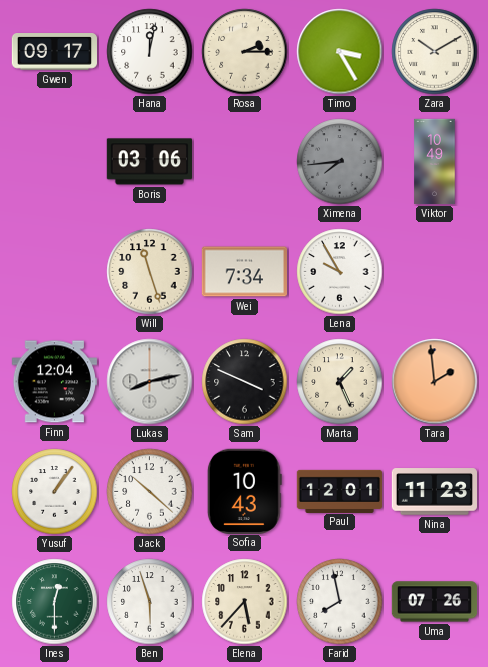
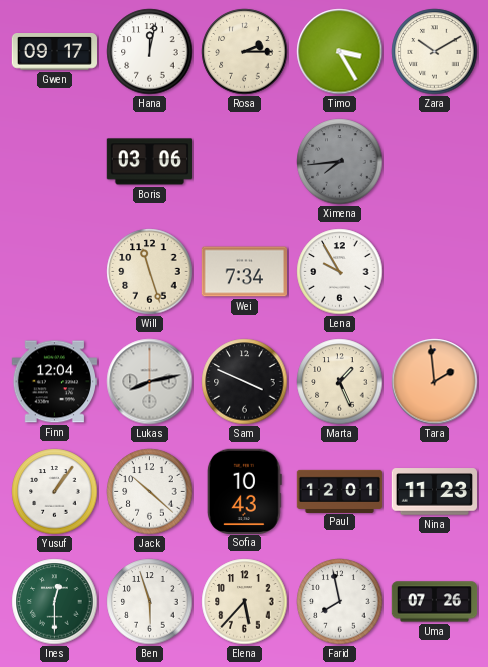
Viktor: 10:49 -> none
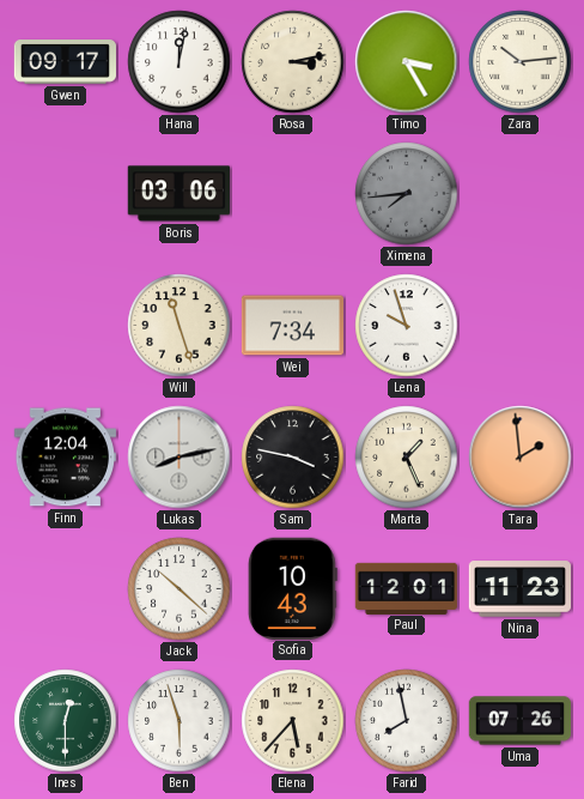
Rosa: 2:15 -> 3:13
Zara: 10:10 -> 10:14
Lena: 9:55 -> 9:57
Sam: 3:49 -> 3:47
Yusuf: 1:06 -> none
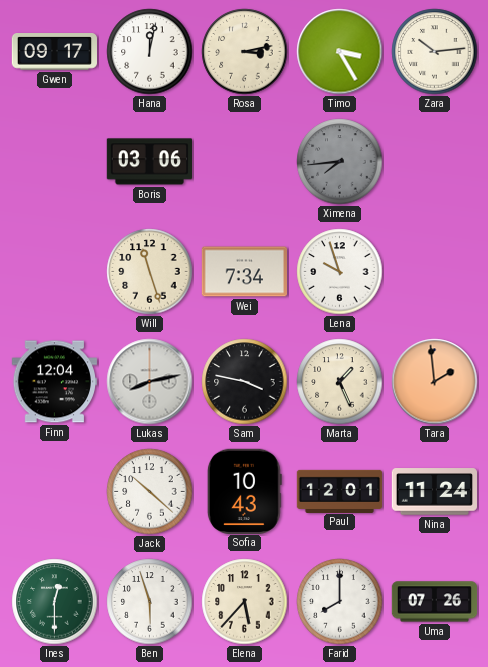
Nina: 11:23 -> 11:24
Farid: 7:58 -> 8:00
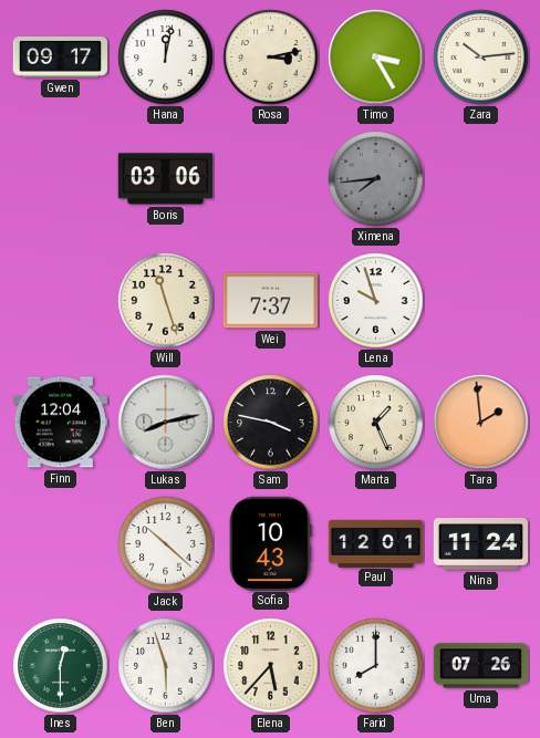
Wei: 7:34 -> 7:37
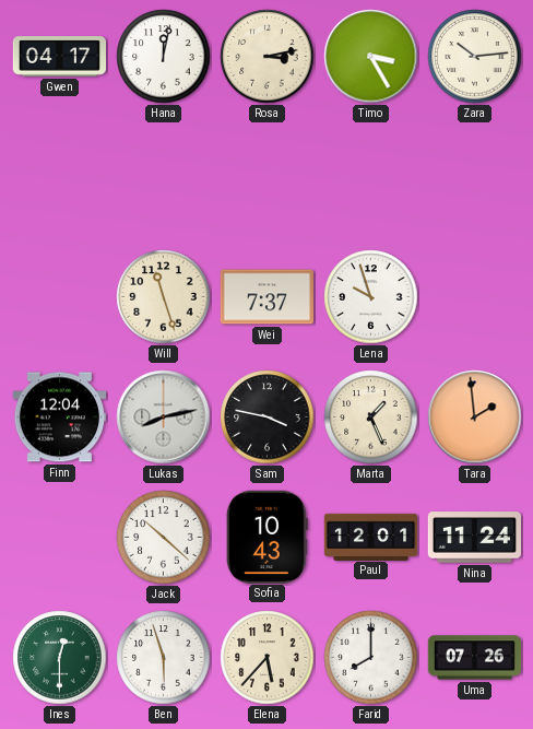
Gwen: 09:17 -> 04:17
Boris: 03:06 -> none
Ximena: 7:44 -> none
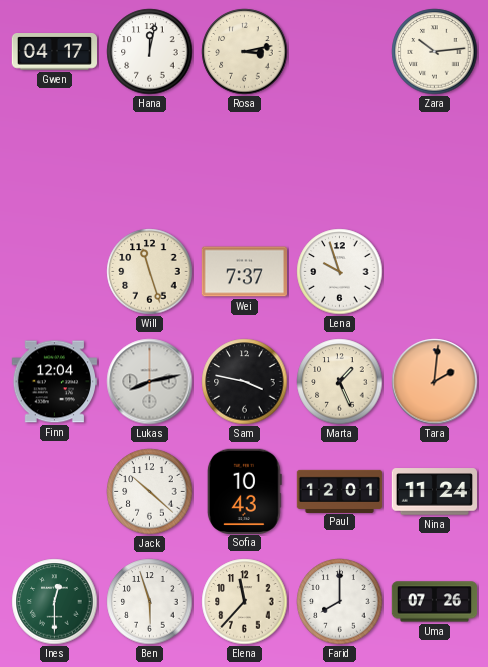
Timo: 3:25 -> none
Tara: 1:59 -> 2:01
Elena: 5:37 -> 11:37
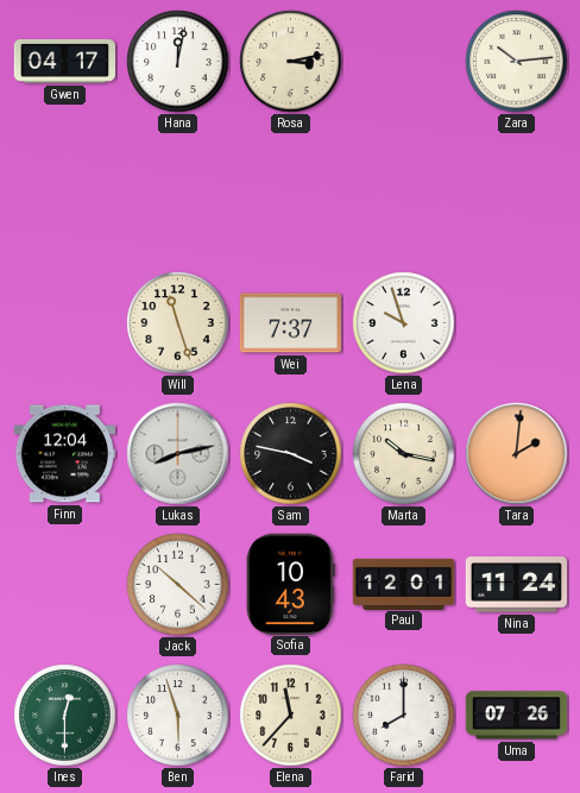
Marta: 1:26 -> 10:17
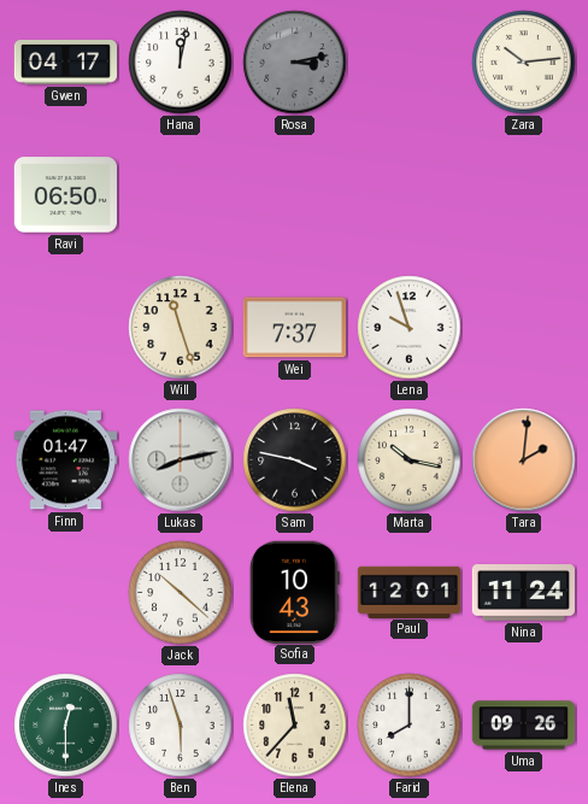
Rosa dial: cream -> grey
Ravi: none -> 06:50
Finn: 12:04 -> 01:47
Uma: 07:26 -> 09:26
